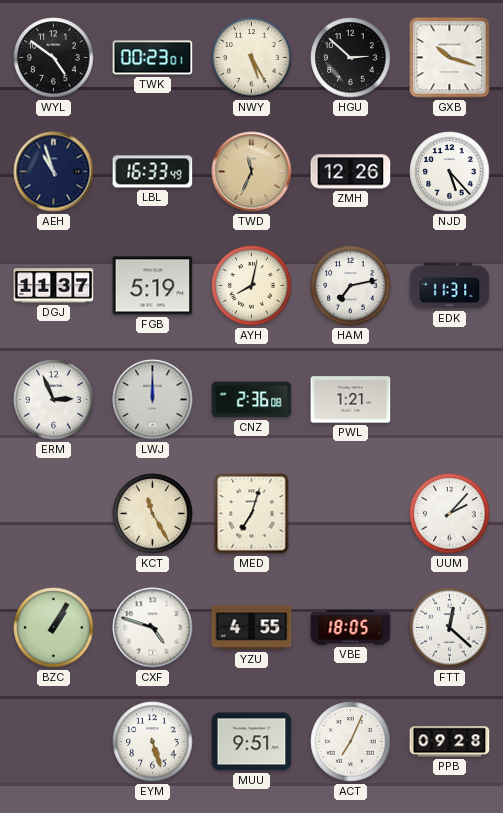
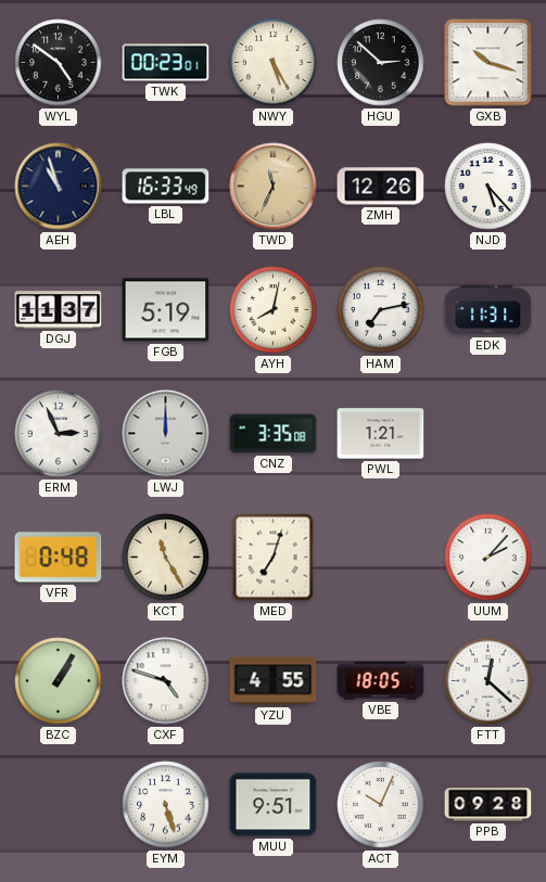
CNZ: 2:36 -> 3:35
VFR: none -> 0:48
ACT: 7:04 -> 10:04
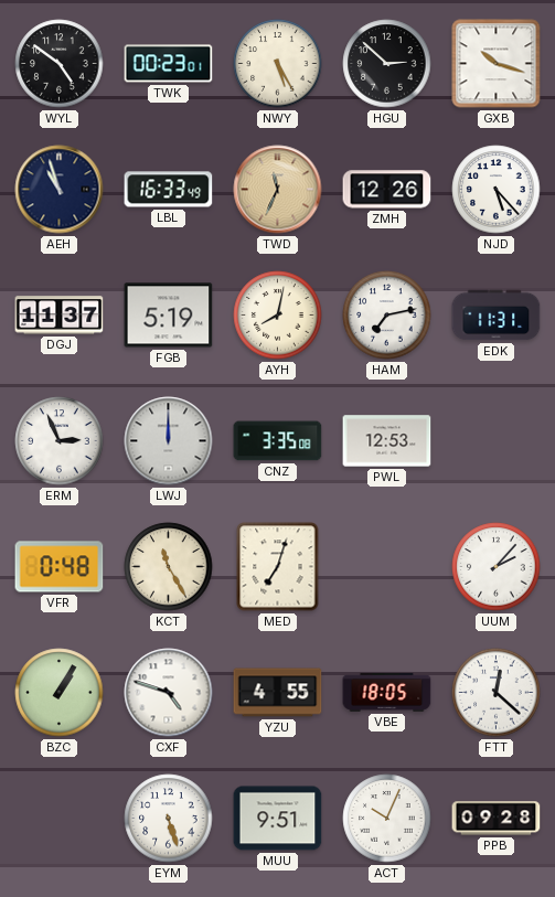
PWL: 1:21 -> 12:53
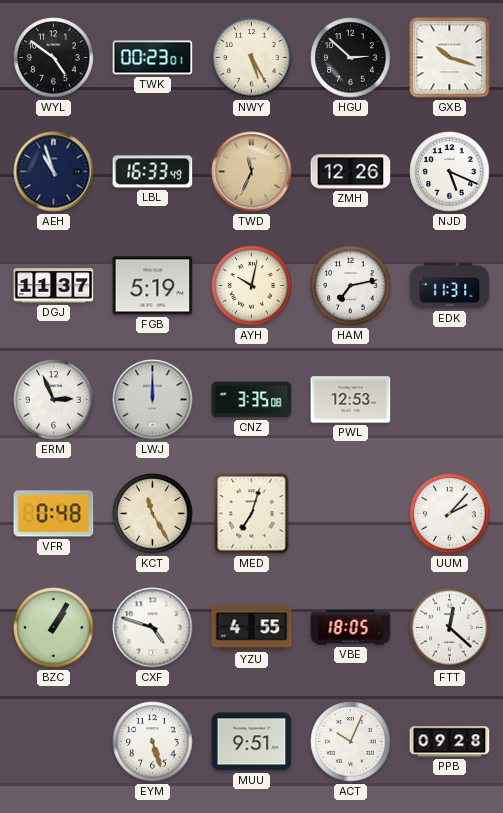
NJD: 5:23 -> 5:19
AYH: 8:02 -> 10:02
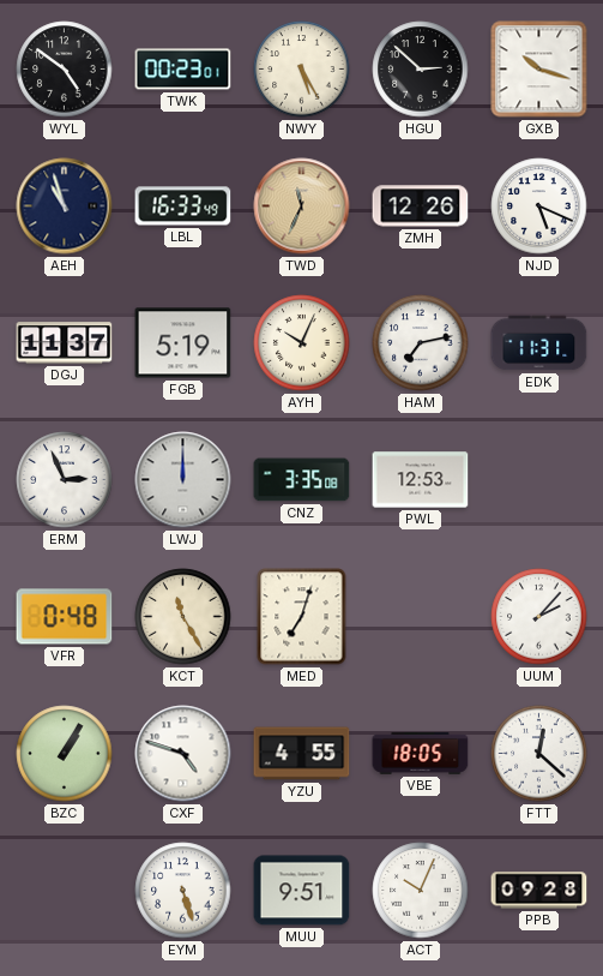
AYH: 10:02 -> 10:04
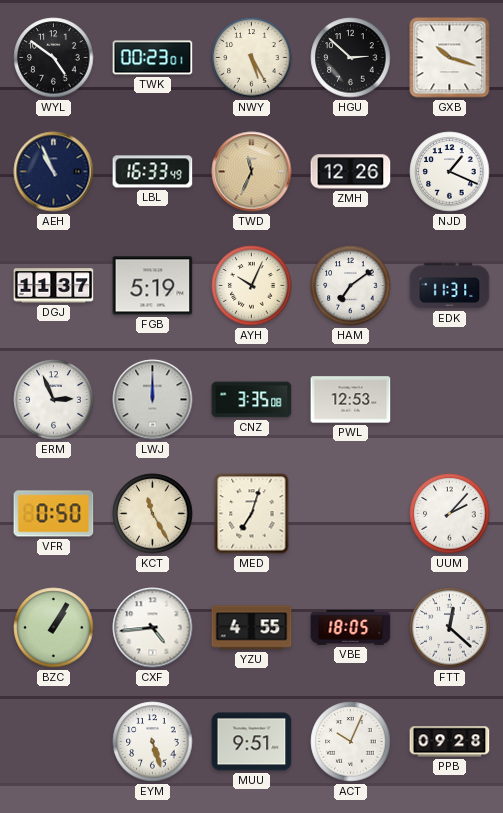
AEH: 10:57 -> 10:56
NJD: 5:19 -> 1:19
HAM: 7:13 -> 7:09
VFR: 0:48 -> 0:50
CXF: 4:48 -> 4:44
